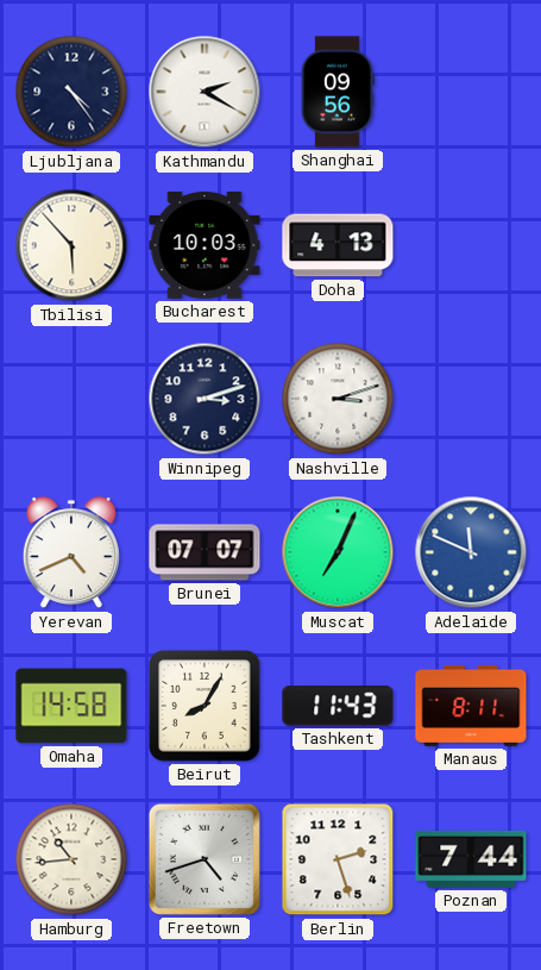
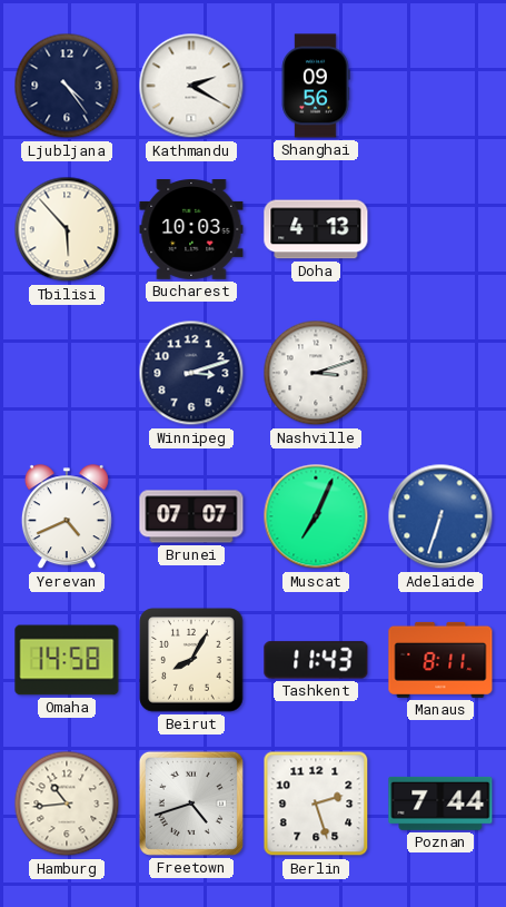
Adelaide: 11:49 -> 6:33
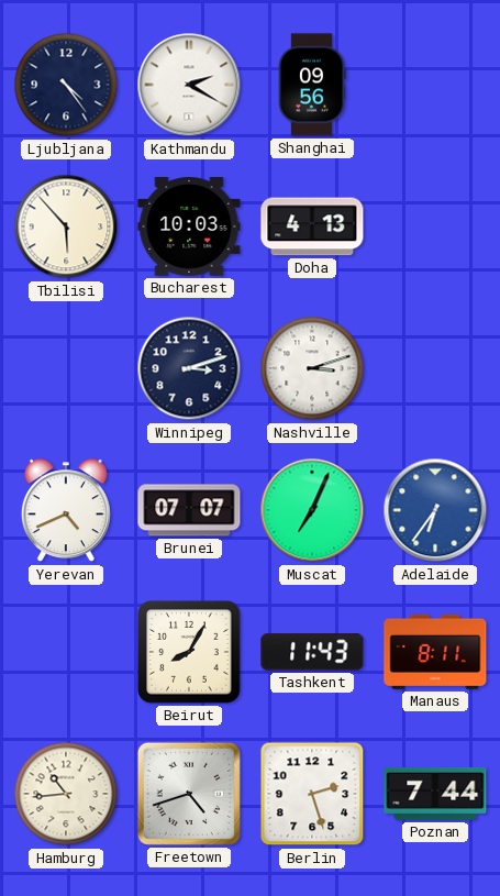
Adelaide: 6:33 -> 6:36
Omaha: 14:58 -> none
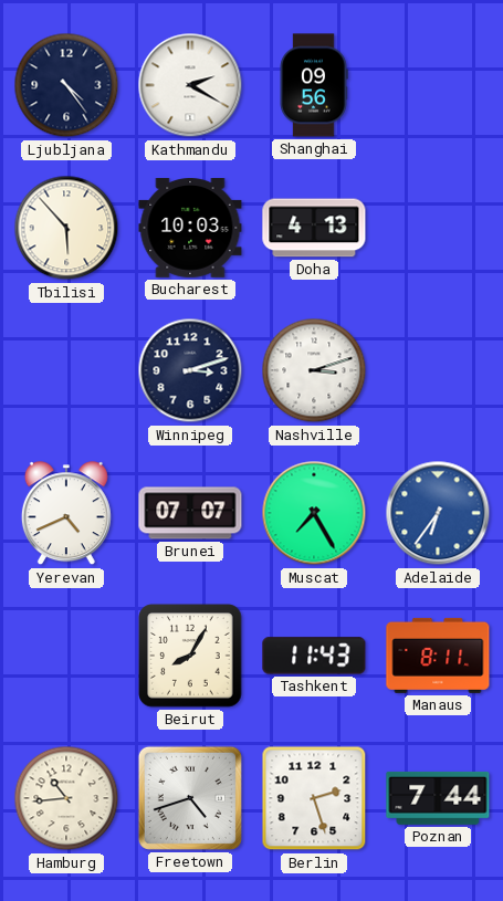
Muscat: 7:04 -> 7:25
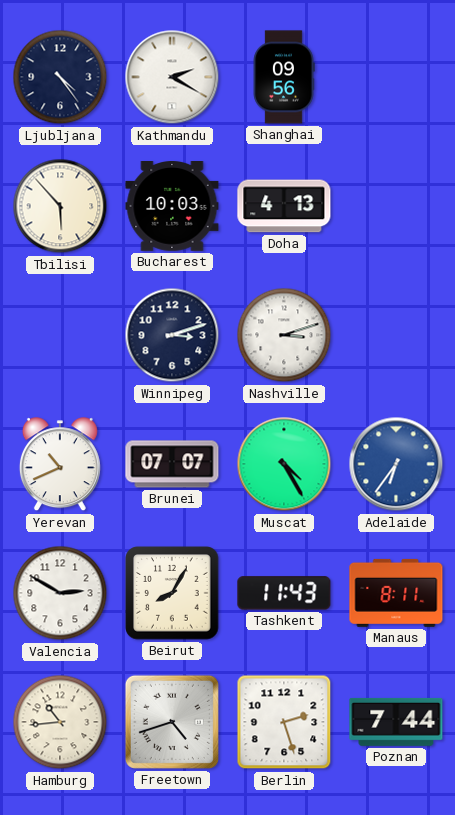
Yerevan: 4:41 -> 10:41
Muscat: 7:25 -> 4:25
Valencia: none -> 2:50
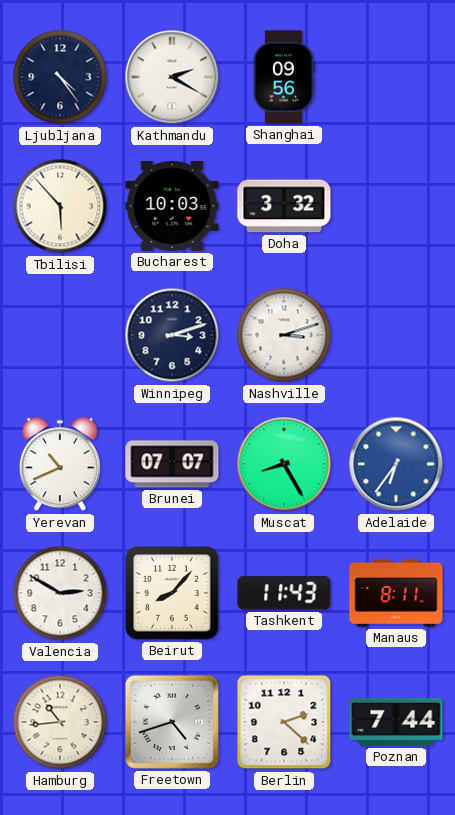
Doha: 4:13 -> 3:32
Muscat: 4:25 -> 8:25
Beirut: 8:05 -> 8:07
Berlin: 2:27 -> 2:22
